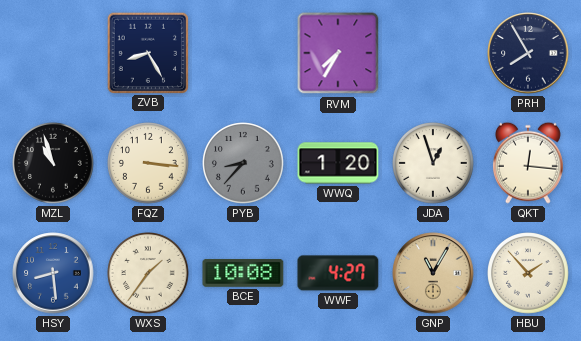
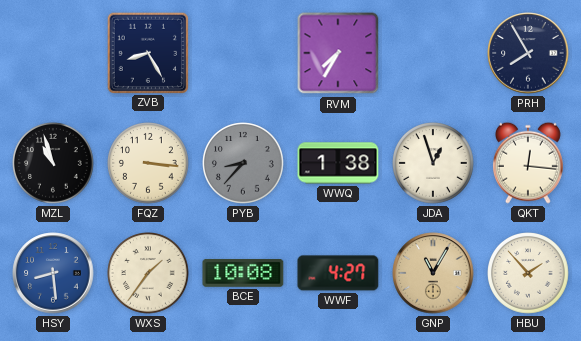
WWQ: 1:20 -> 1:38
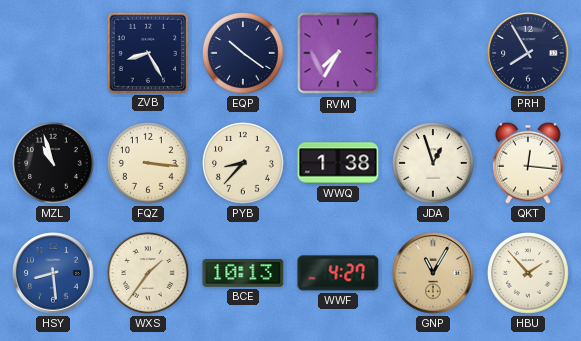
EQP: none -> 10:21
PYB dial: grey -> cream
BCE: 10:08 -> 10:13
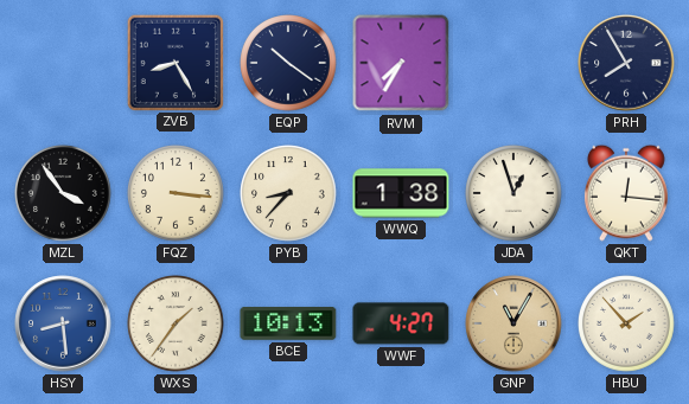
MZL: 10:57 -> 3:54
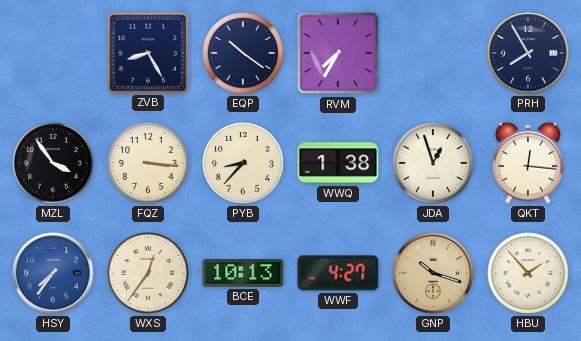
HSY: 8:29 -> 7:36
WXS: 1:36 -> 12:36
GNP: 11:05 -> 10:18
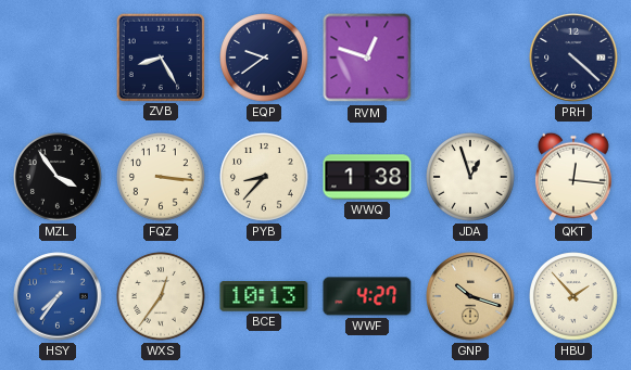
EQP: 10:21 -> 9:39
RVM: 7:35 -> 12:48
PRH: 7:55 -> 4:22
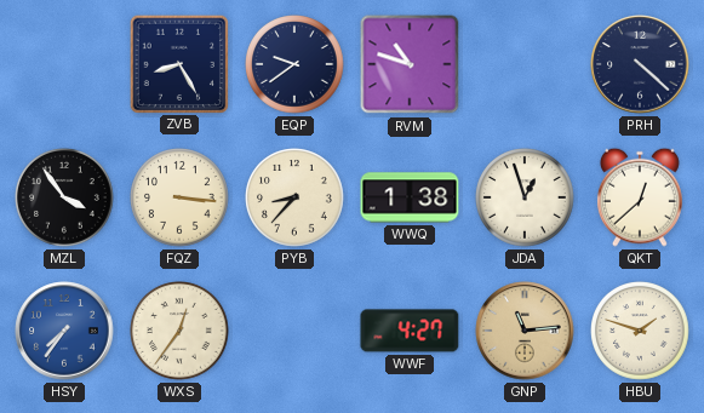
RVM: 12:48 -> 10:48
QKT: 12:16 -> 12:38
BCE: 10:13 -> none
GNP: 10:18 -> 11:14
HBU: 1:53 -> 1:48
